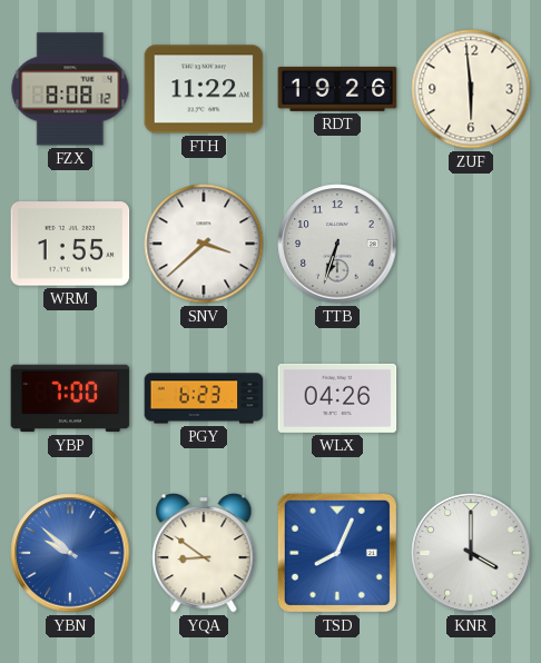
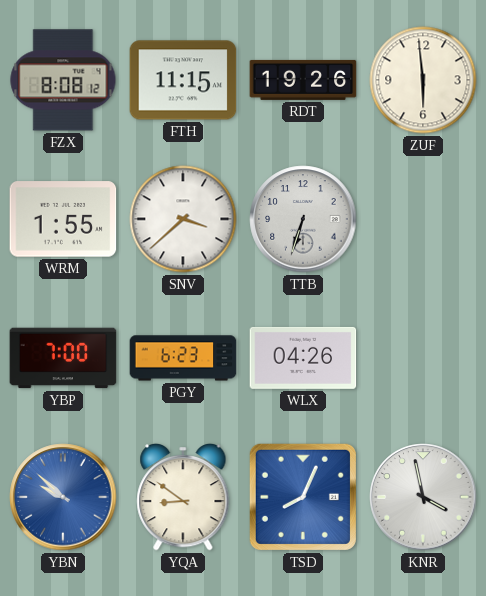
FTH: 11:22 -> 11:15
KNR: 4:00 -> 3:58
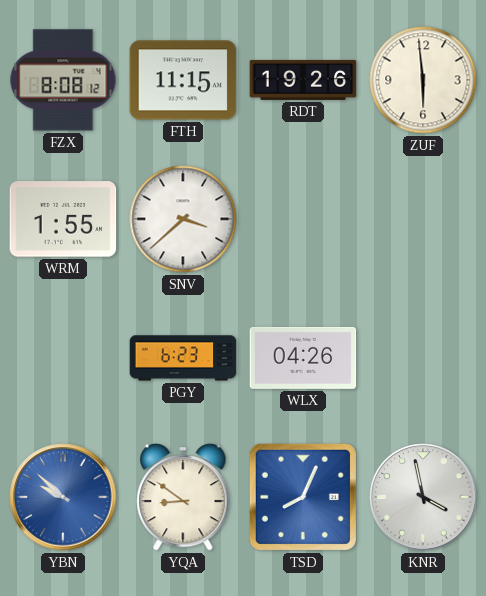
TTB: 6:33 -> none
YBP: 7:00 -> none
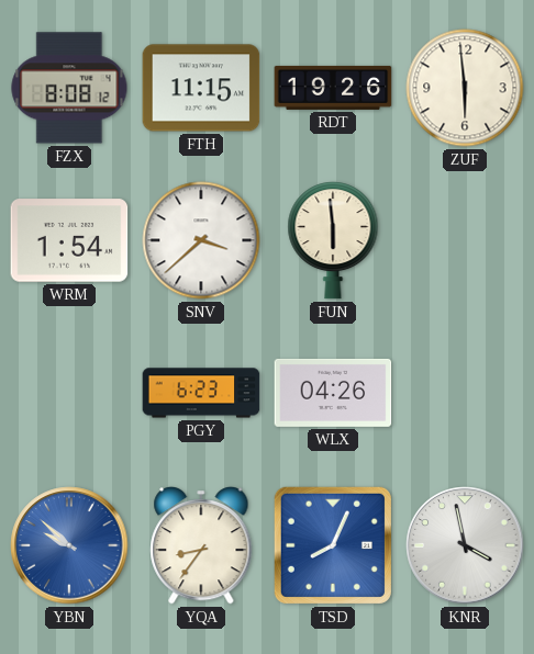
WRM: 1:55 -> 1:54
FUN: none -> 5:59
YQA: 8:51 -> 8:36
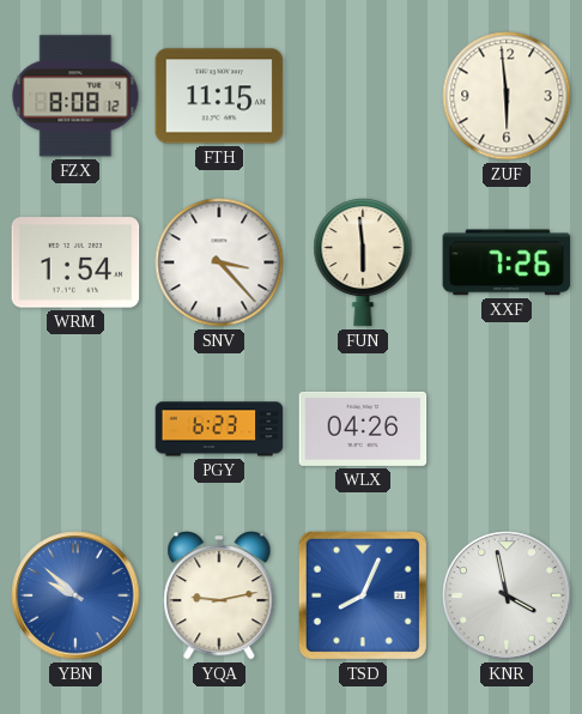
RDT: 19:26 -> none
SNV: 3:38 -> 3:23
XXF: none -> 7:26
YQA: 8:36 -> 9:13
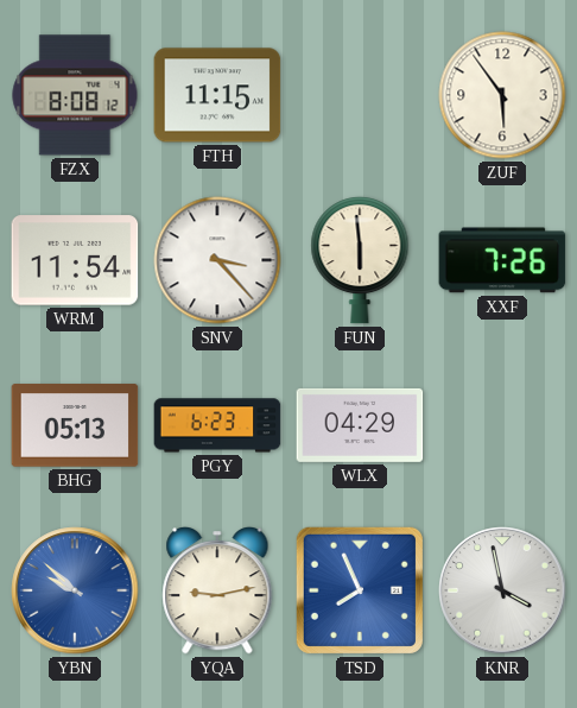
ZUF: 5:59 -> 5:54
WRM: 1:54 -> 11:54
BHG: none -> 05:13
WLX: 04:26 -> 04:29
TSD: 8:04 -> 7:56
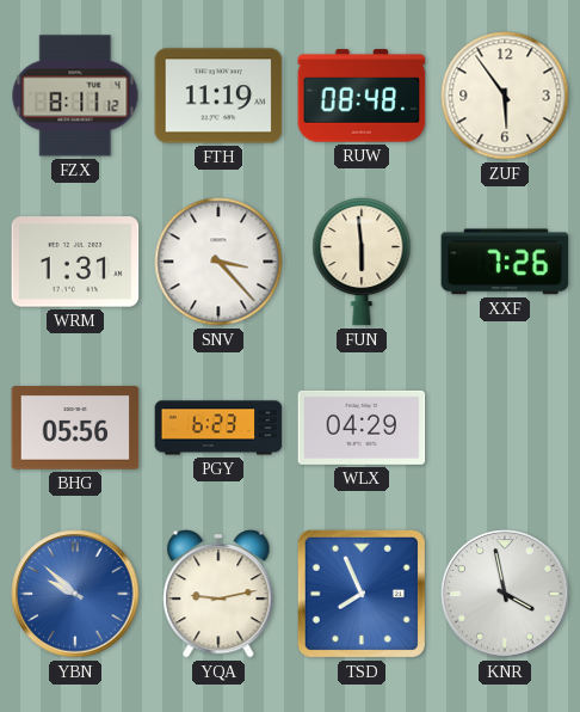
FZX: 8:08 -> 8:11
FTH: 11:15 -> 11:19
RUW: none -> 08:48
WRM: 11:54 -> 1:31
BHG: 05:13 -> 05:56
